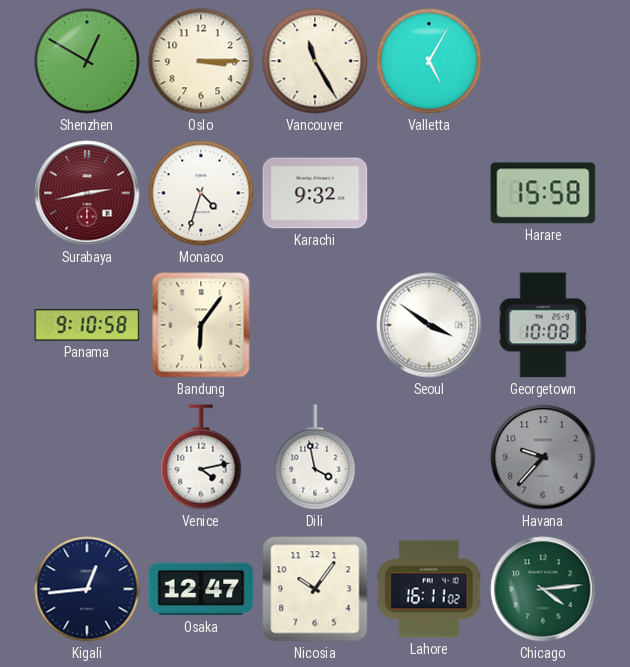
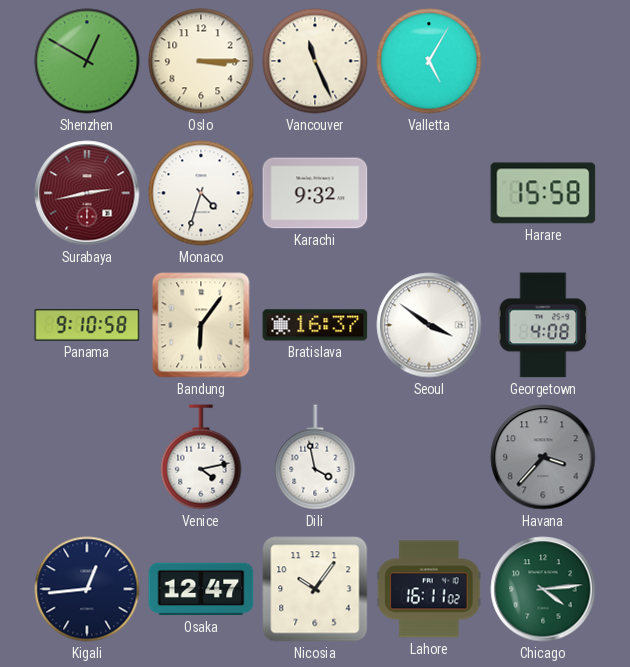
Vancouver: 11:25 -> 11:26
Bratislava: none -> 16:37
Georgetown: 10:08 -> 4:08
Havana: 9:37 -> 3:37
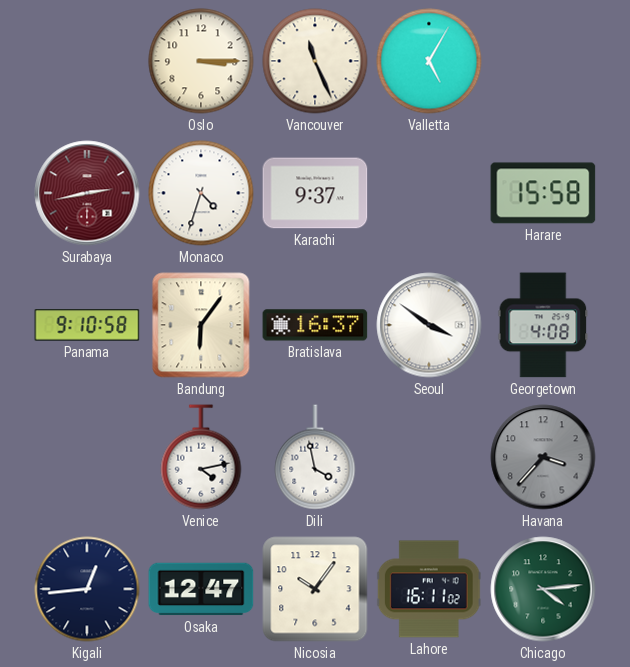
Shenzhen: 12:50 -> none
Karachi: 9:32 -> 9:37
